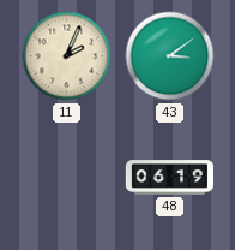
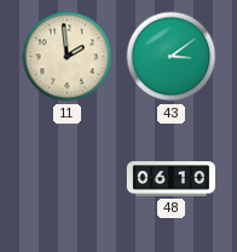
11: 2:04 -> 1:59
48: 06:19 -> 06:10
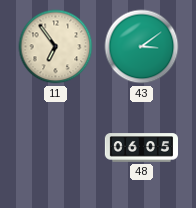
11: 1:59 -> 6:54
48: 06:10 -> 06:05
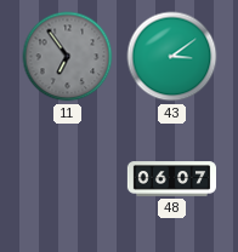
11 dial: cream -> grey
48: 06:05 -> 06:07
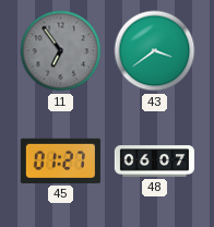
43: 3:09 -> 3:39
45: none -> 01:27
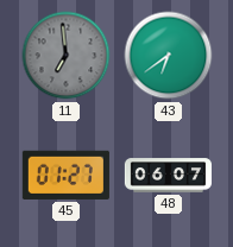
11: 6:54 -> 6:59
43: 3:39 -> 6:39
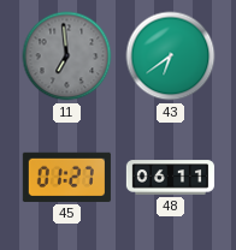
48: 06:07 -> 06:11
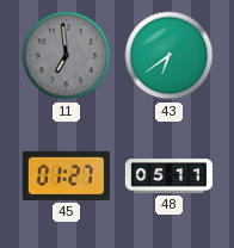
48: 06:11 -> 05:11
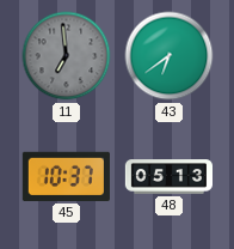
45: 01:27 -> 10:37
48: 05:11 -> 05:13
